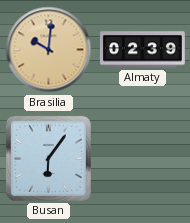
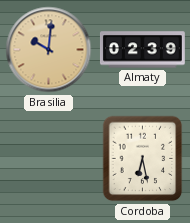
Busan: 6:06 -> none
Cordoba: none -> 6:28
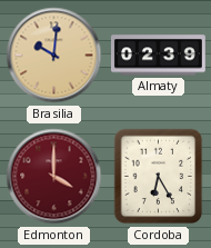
Edmonton: none -> 4:00
Cordoba: 6:28 -> 6:25
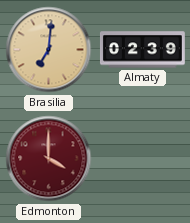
Brasilia: 10:01 -> 7:01
Cordoba: 6:25 -> none
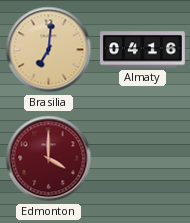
Almaty: 02:39 -> 04:16
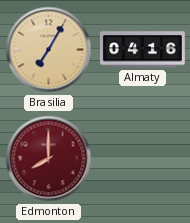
Brasilia: 7:01 -> 7:05
Edmonton: 4:00 -> 8:00
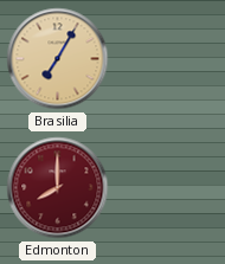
Almaty: 04:16 -> none
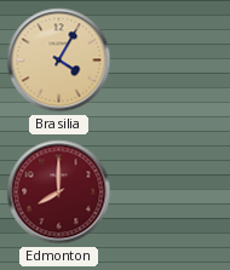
Brasilia: 7:05 -> 4:05
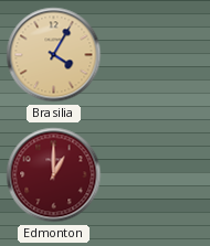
Edmonton: 8:00 -> 1:00
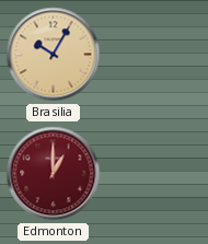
Brasilia: 4:05 -> 10:05
